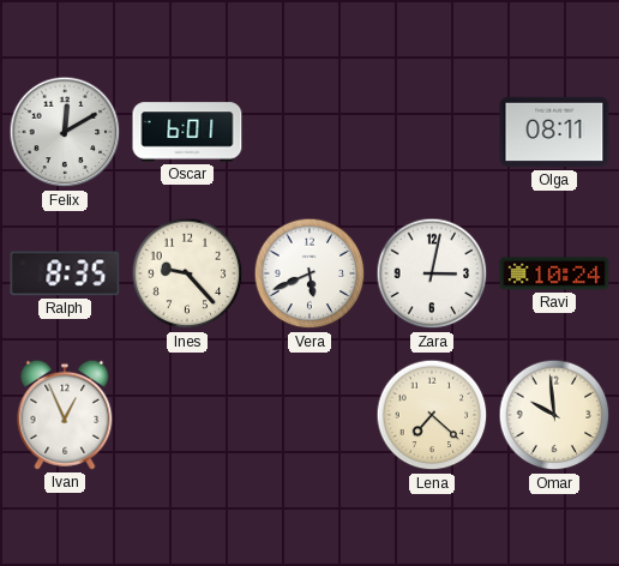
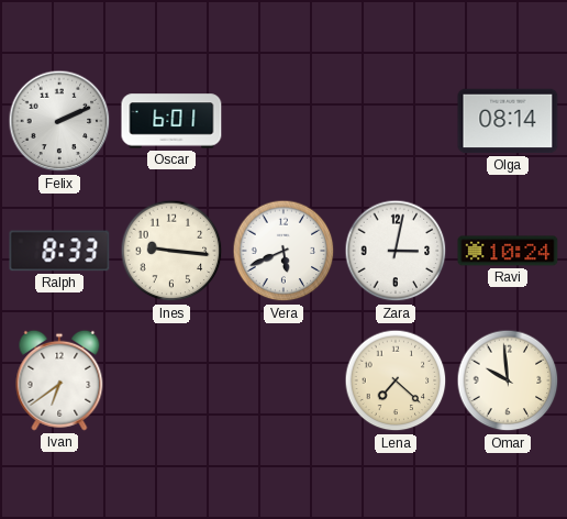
Felix: 12:10 -> 2:11
Olga: 08:11 -> 08:14
Ralph: 8:35 -> 8:33
Ines: 9:23 -> 9:16
Ivan: 12:56 -> 6:39
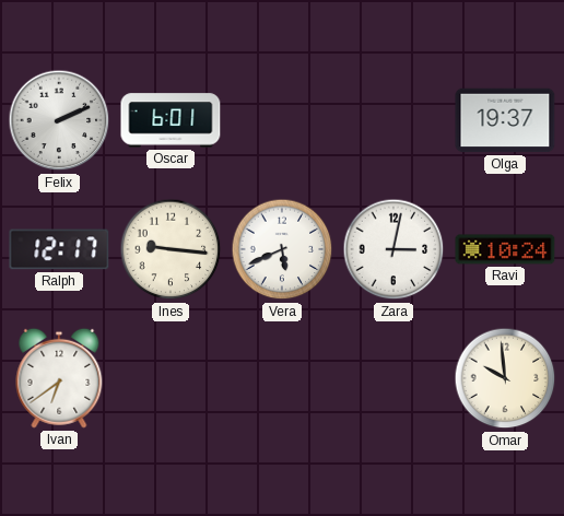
Olga: 08:14 -> 19:37
Ralph: 8:33 -> 12:17
Lena: 7:22 -> none
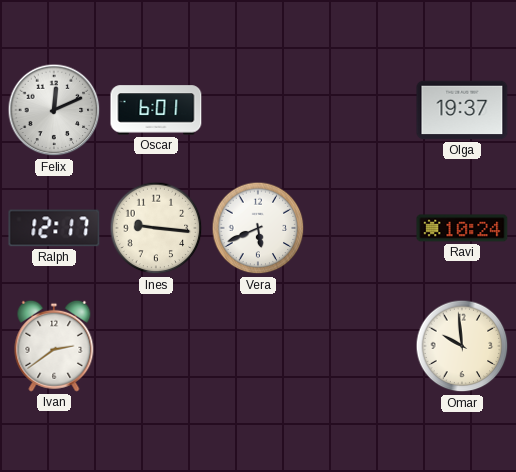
Felix: 2:11 -> 12:11
Zara: 3:02 -> none
Ivan: 6:39 -> 2:39
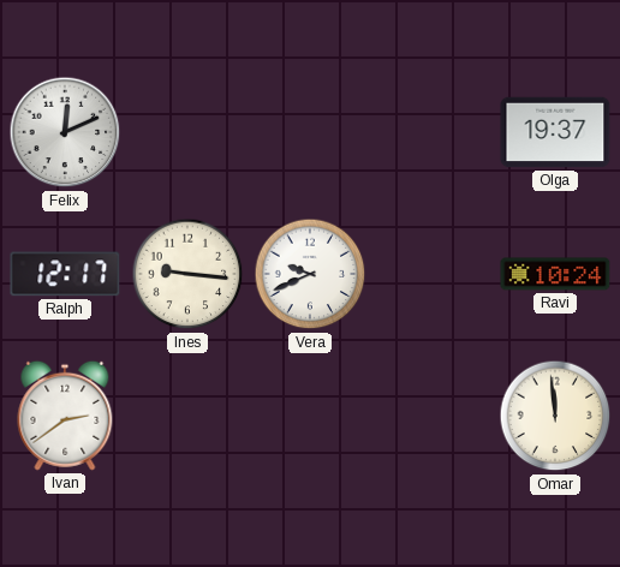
Oscar: 6:01 -> none
Vera: 5:41 -> 9:41
Omar: 9:59 -> 11:59
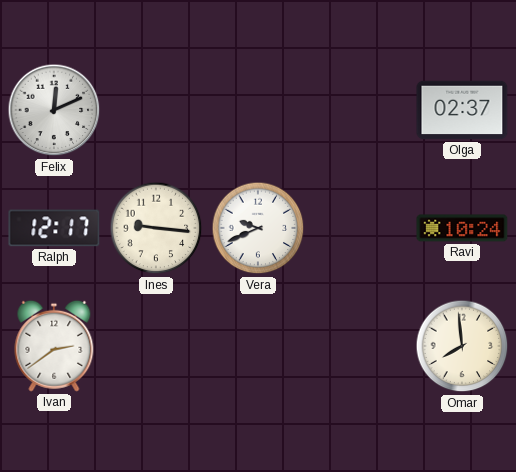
Olga: 19:37 -> 02:37
Omar: 11:59 -> 7:59
